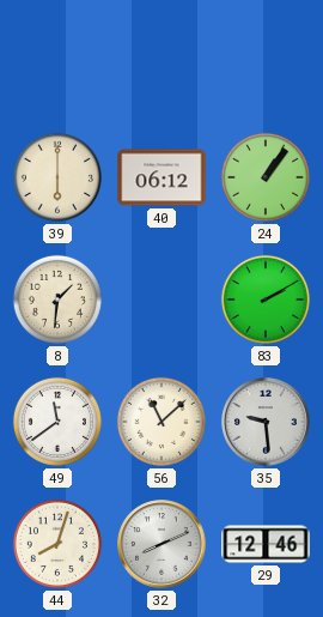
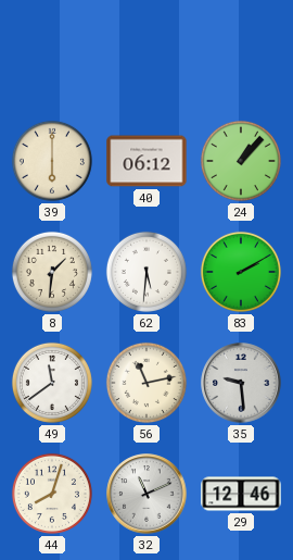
24: 1:06 -> 1:07
62: none -> 5:31
56: 11:08 -> 11:13
32: 8:11 -> 11:11
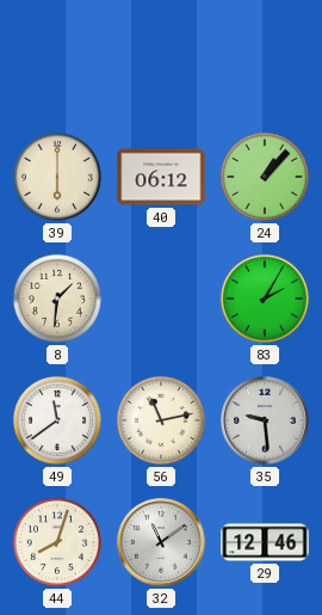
62: 5:31 -> none
83: 2:10 -> 2:05
32: 11:11 -> 11:09
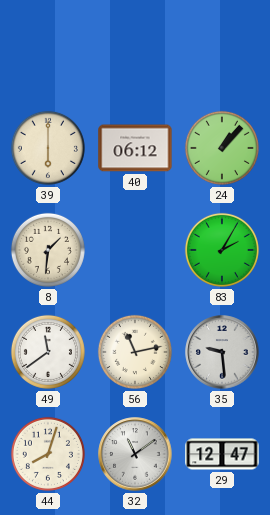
29: 12:46 -> 12:47
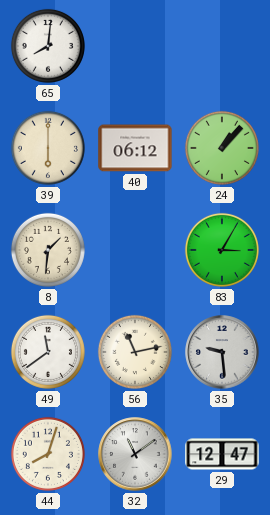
65: none -> 8:01
83: 2:05 -> 3:05
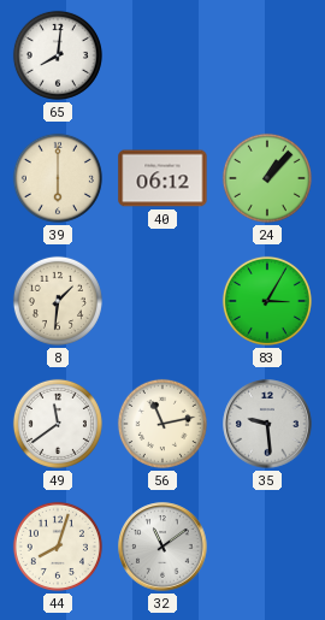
29: 12:47 -> none
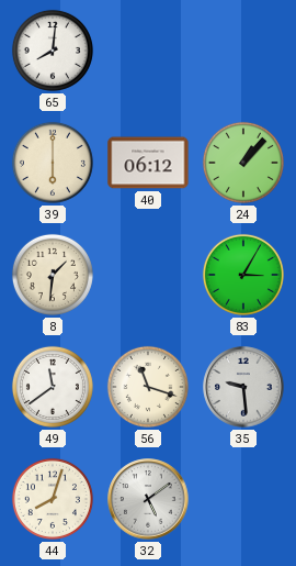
56: 11:13 -> 11:18
32: 11:09 -> 5:09
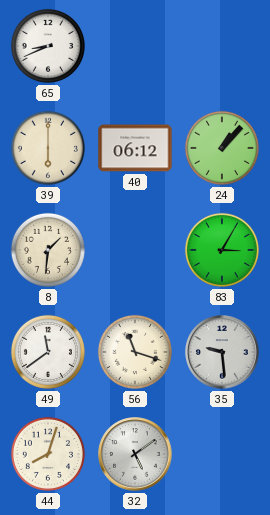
65: 8:01 -> 8:41
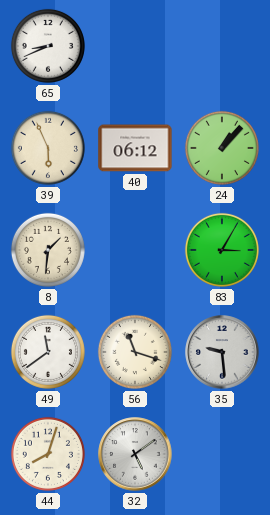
39: 6:00 -> 5:56
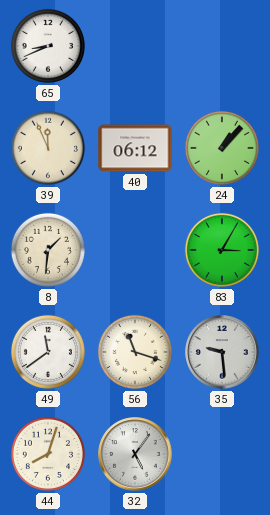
39: 5:56 -> 11:56
32: 5:09 -> 5:06
